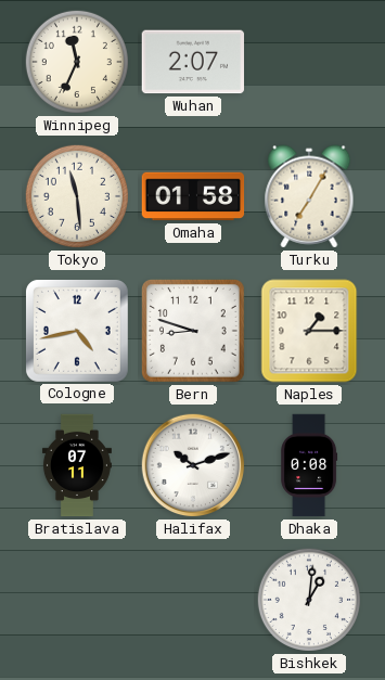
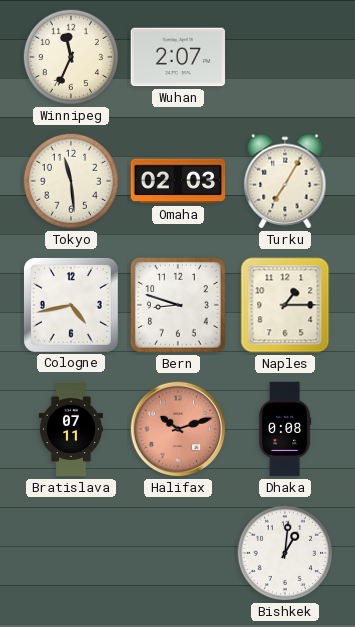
Omaha: 01:58 -> 02:03
Halifax dial: white -> salmon
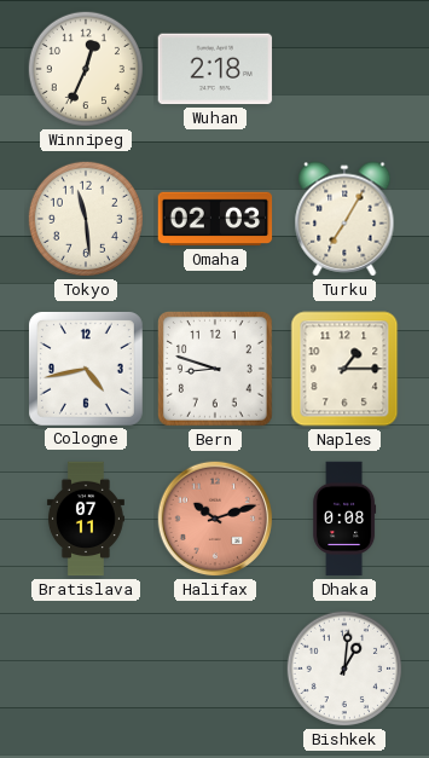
Winnipeg: 11:34 -> 12:34
Wuhan: 2:07 -> 2:18
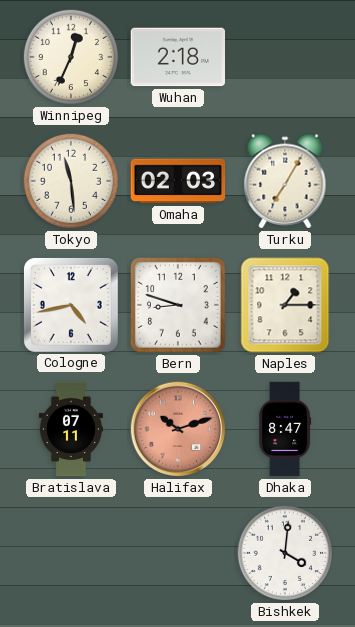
Dhaka: 0:08 -> 8:47
Bishkek: 1:01 -> 4:01
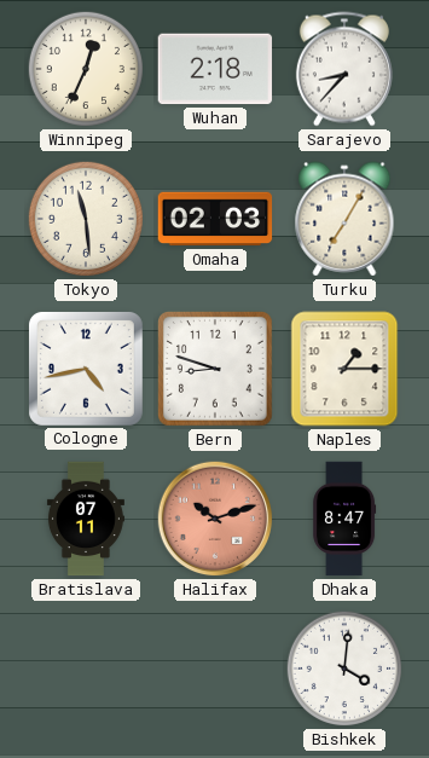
Sarajevo: none -> 8:37
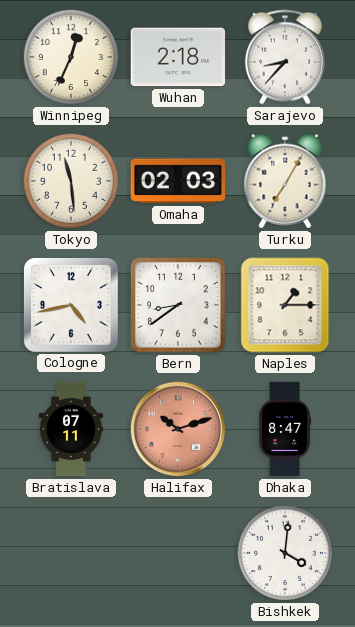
Bern: 8:48 -> 8:39
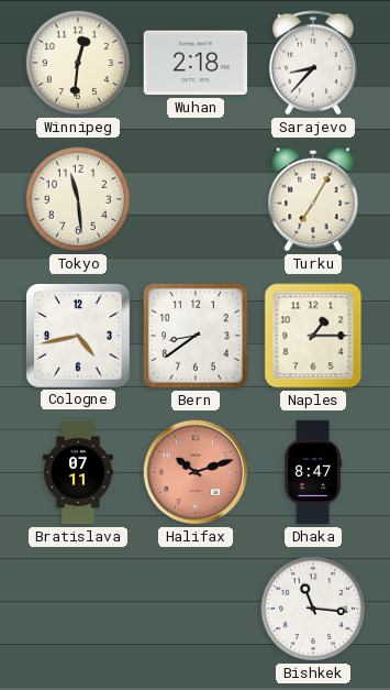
Winnipeg: 12:34 -> 12:31
Omaha: 02:03 -> none
Bishkek: 4:01 -> 11:16
